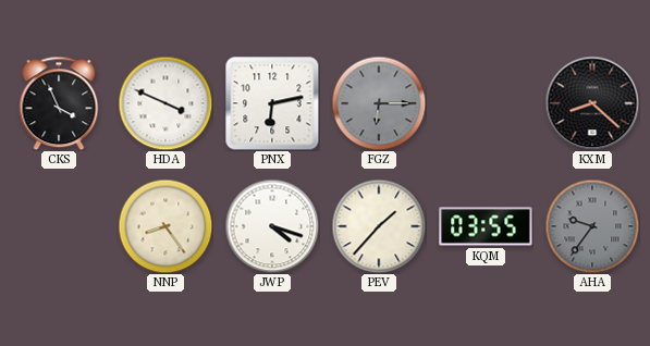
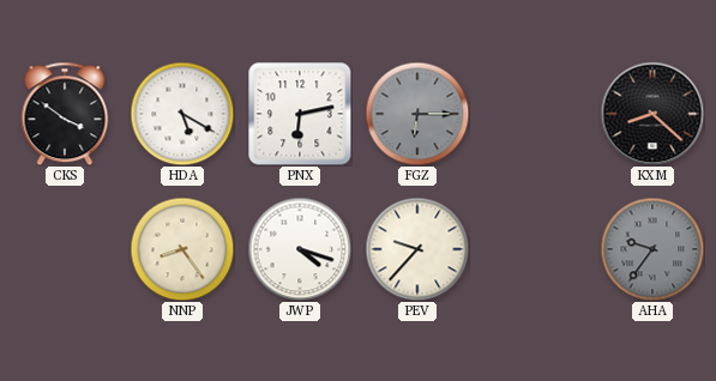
CKS: 3:56 -> 3:51
HDA: 3:49 -> 5:20
PEV: 1:37 -> 9:37
KQM: 03:55 -> none
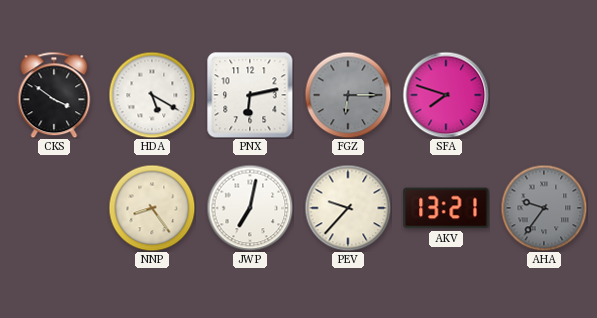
SFA: none -> 7:48
KXM: 8:22 -> none
JWP: 4:18 -> 7:02
AKV: none -> 13:21
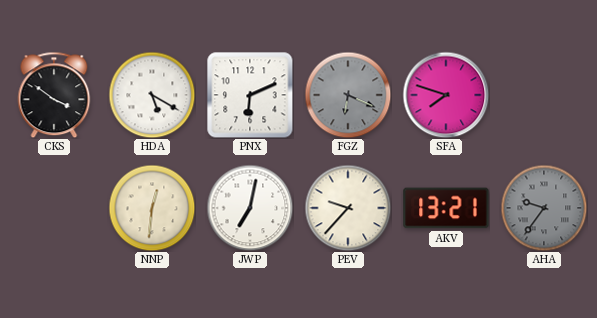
PNX: 6:13 -> 6:11
FGZ: 6:15 -> 6:19
NNP: 8:24 -> 12:31
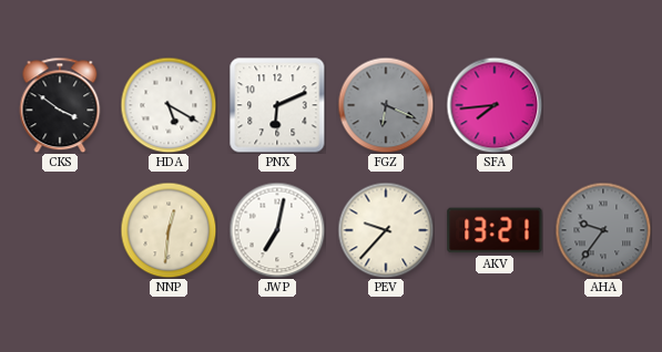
SFA: 7:48 -> 7:44
